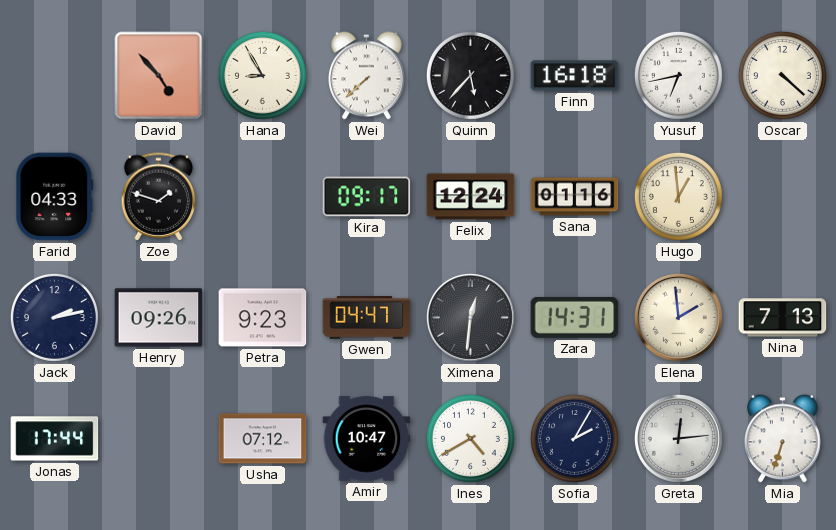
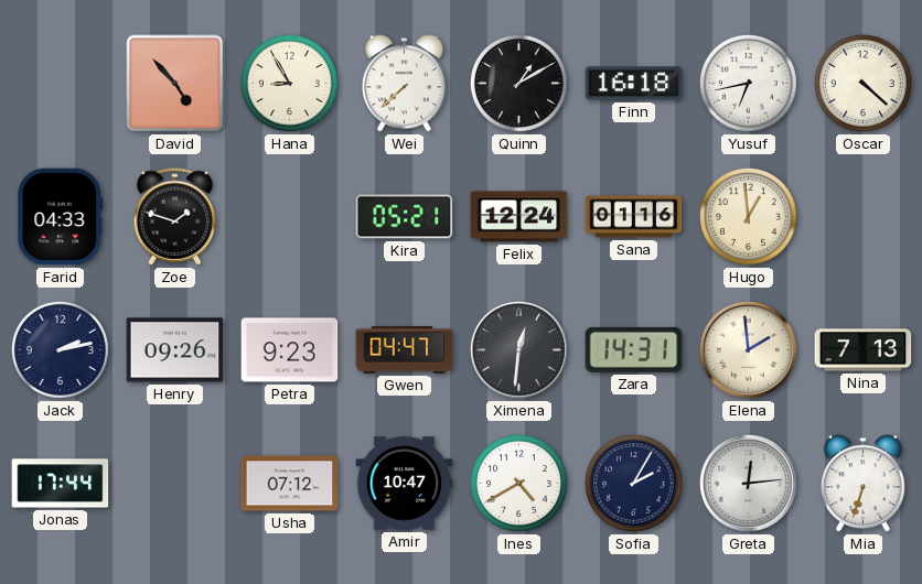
Quinn: 5:37 -> 1:10
Kira: 09:17 -> 05:21
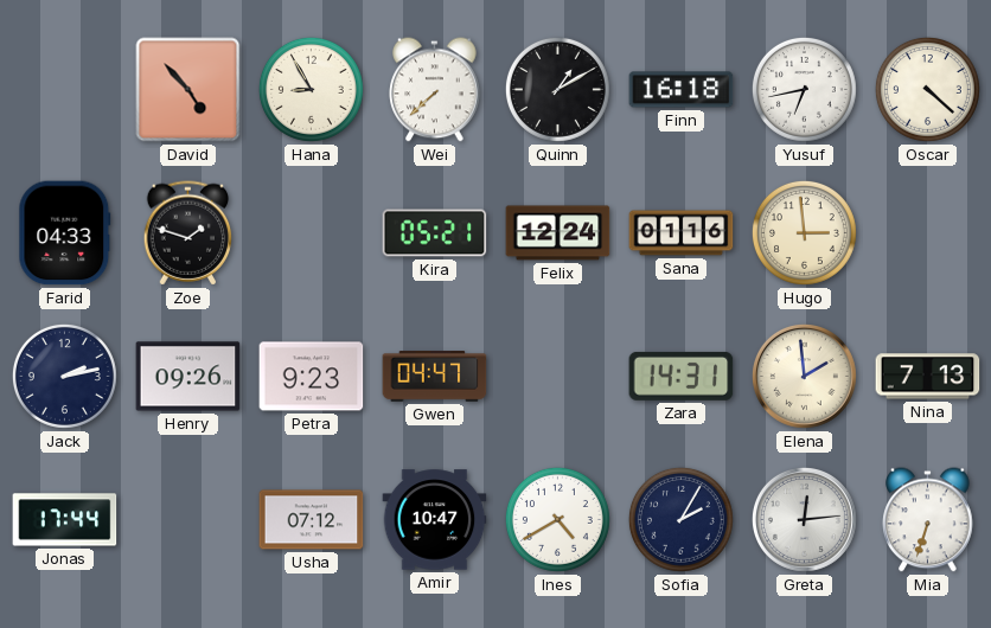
Hugo: 12:59 -> 2:59
Ximena: 12:31 -> none
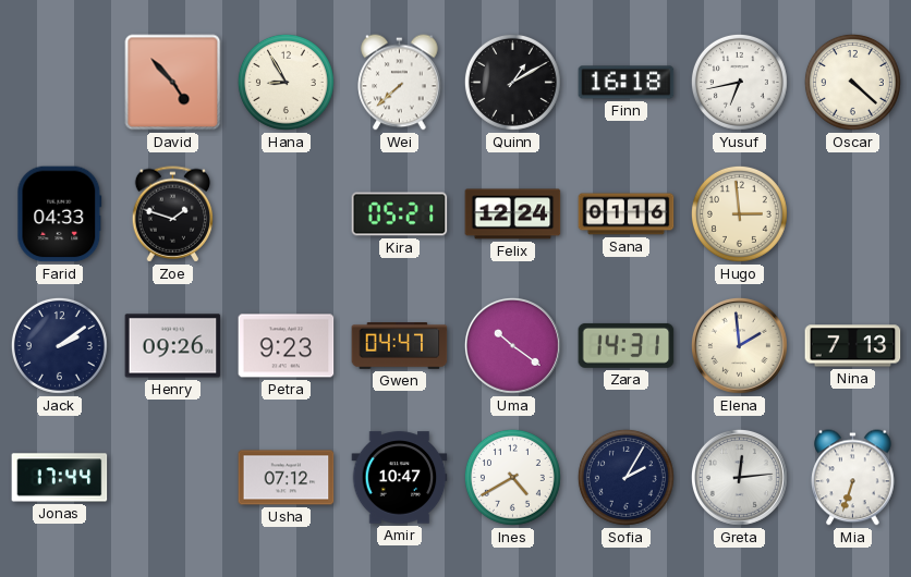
Jack: 2:13 -> 2:09
Uma: none -> 10:21
